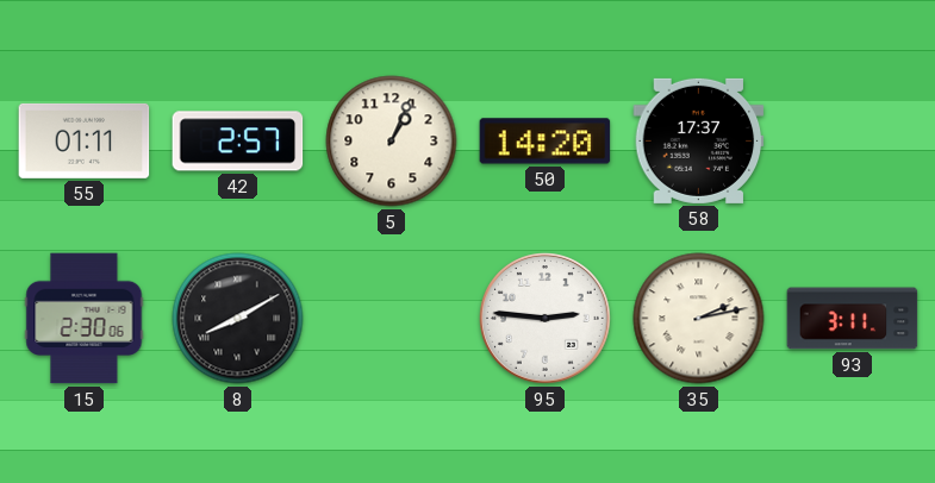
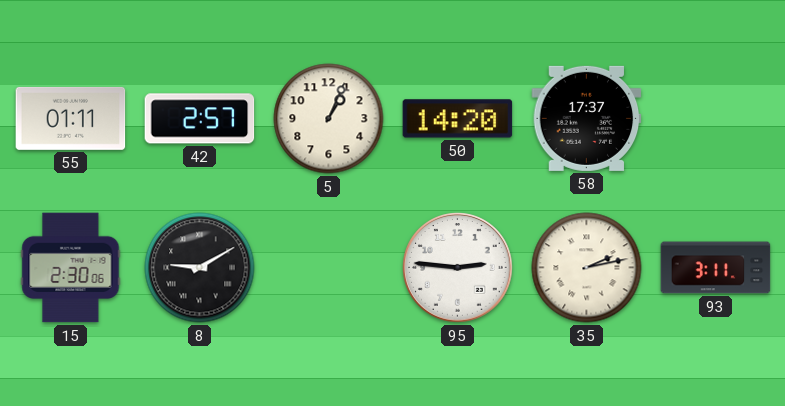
8: 8:10 -> 9:10
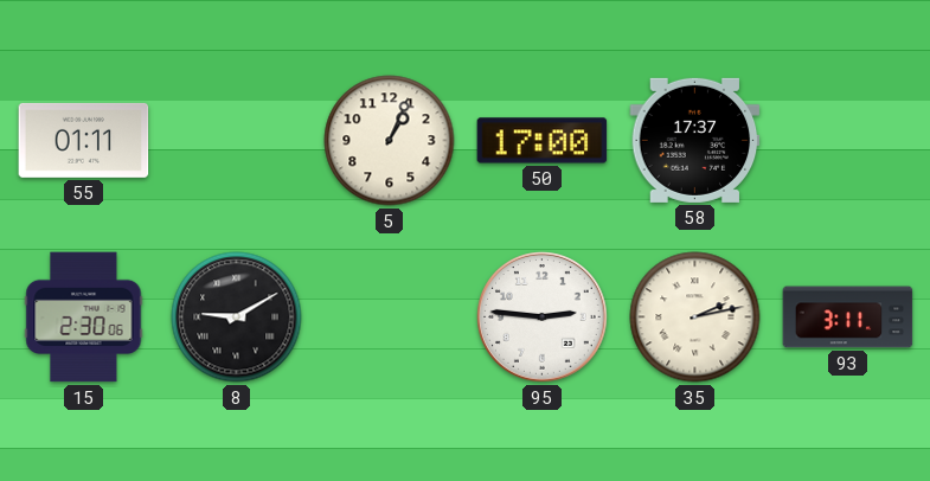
42: 2:57 -> none
50: 14:20 -> 17:00
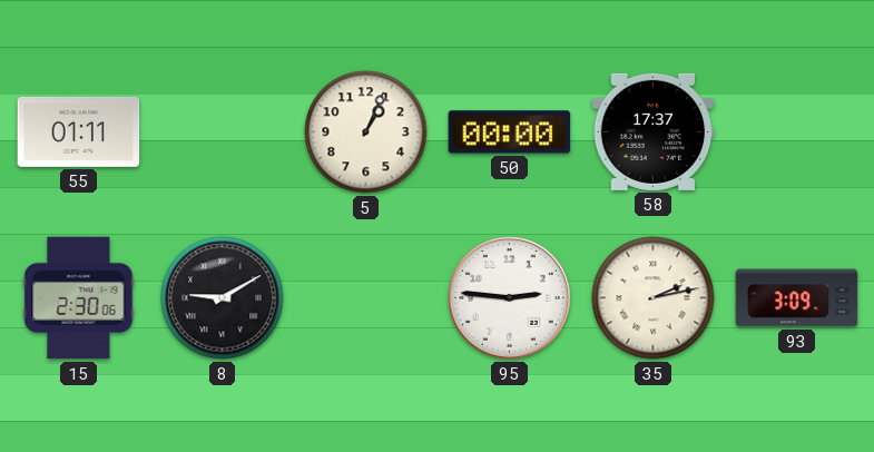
50: 17:00 -> 00:00
93: 3:11 -> 3:09
